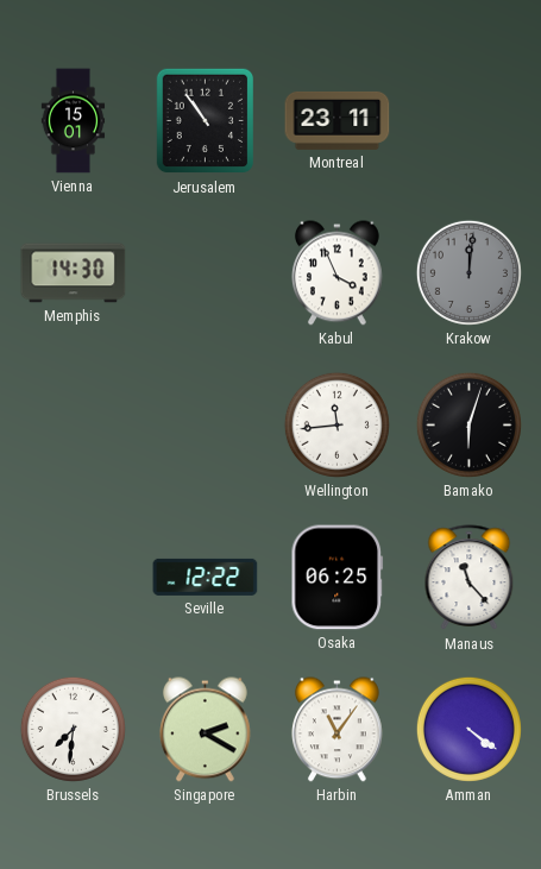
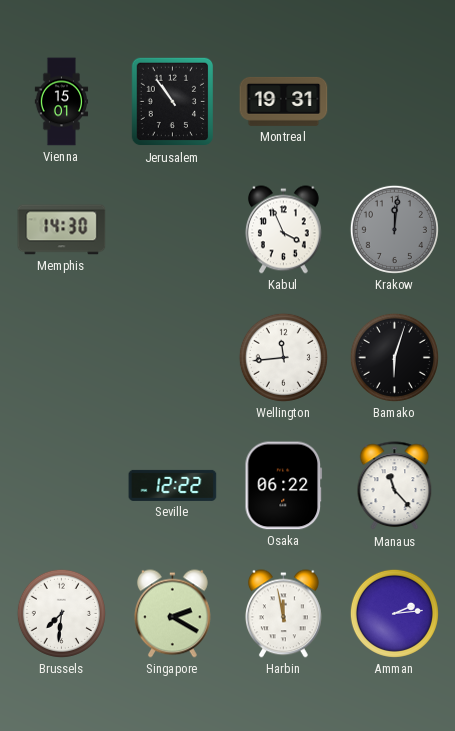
Montreal: 23:11 -> 19:31
Osaka: 06:25 -> 06:22
Harbin: 11:06 -> 11:58
Amman: 4:21 -> 2:14
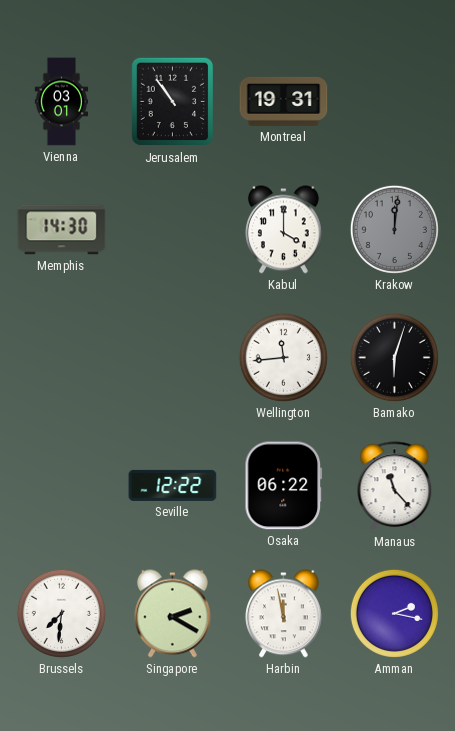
Vienna: 15:01 -> 03:01
Kabul: 3:56 -> 4:00
Amman: 2:14 -> 2:17
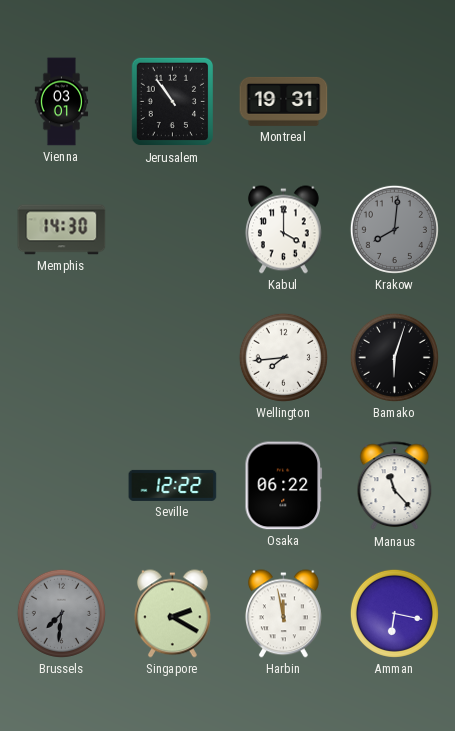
Krakow: 12:01 -> 8:01
Wellington: 11:44 -> 7:44
Brussels dial: white -> grey
Amman: 2:17 -> 6:17
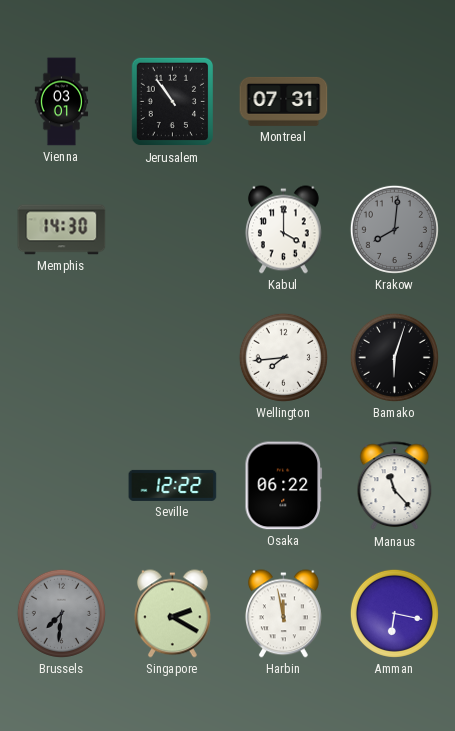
Montreal: 19:31 -> 07:31
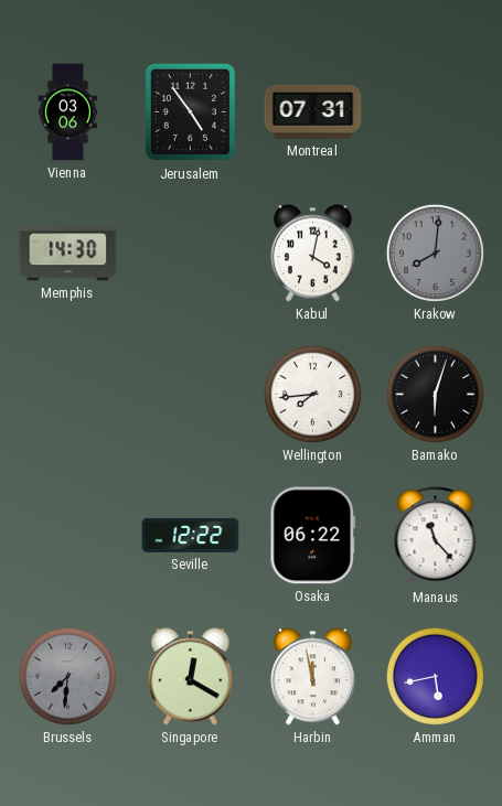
Vienna: 03:01 -> 03:06
Jerusalem: 10:54 -> 4:54
Kabul: 4:00 -> 4:02
Singapore: 2:20 -> 12:20
Amman: 6:17 -> 5:43
